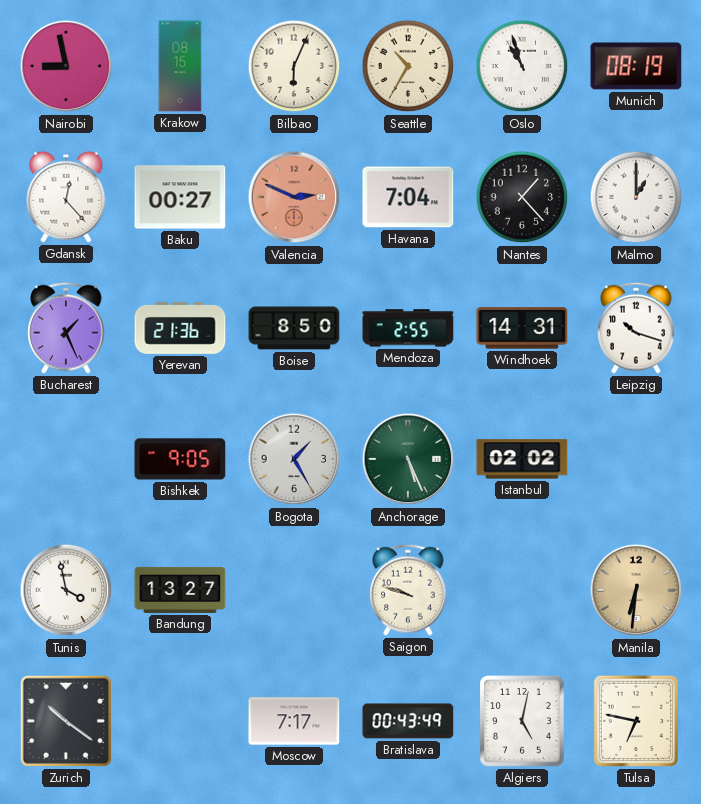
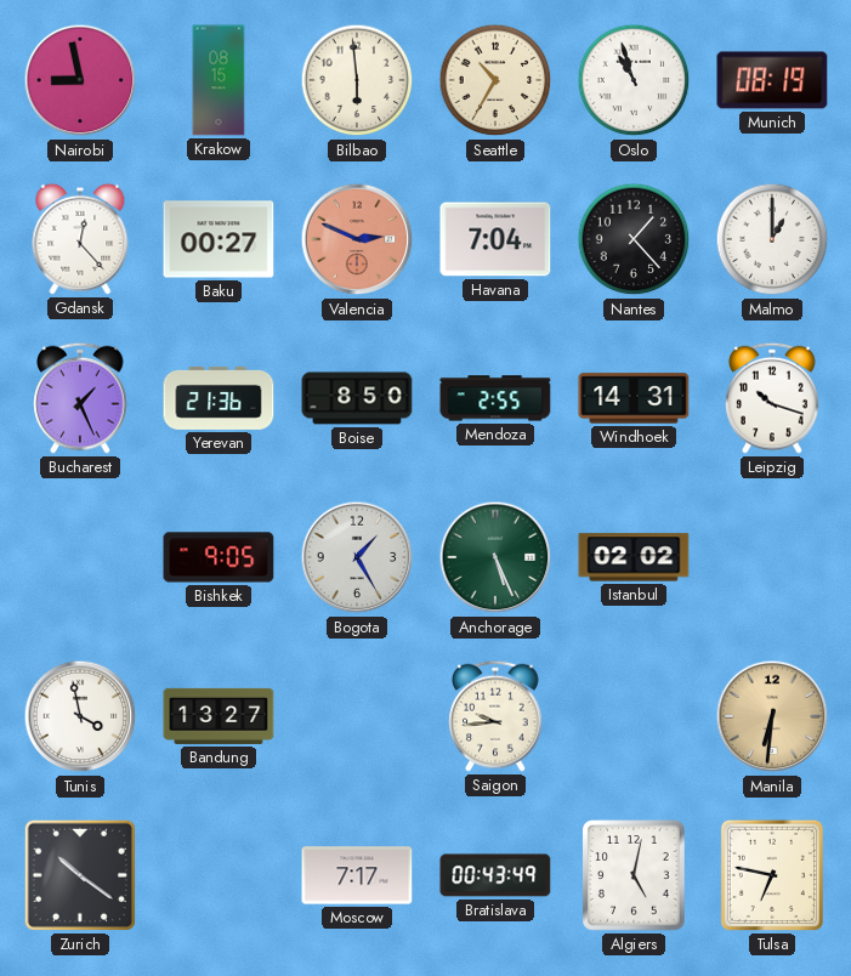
Bilbao: 6:04 -> 5:59
Saigon: 9:48 -> 9:44
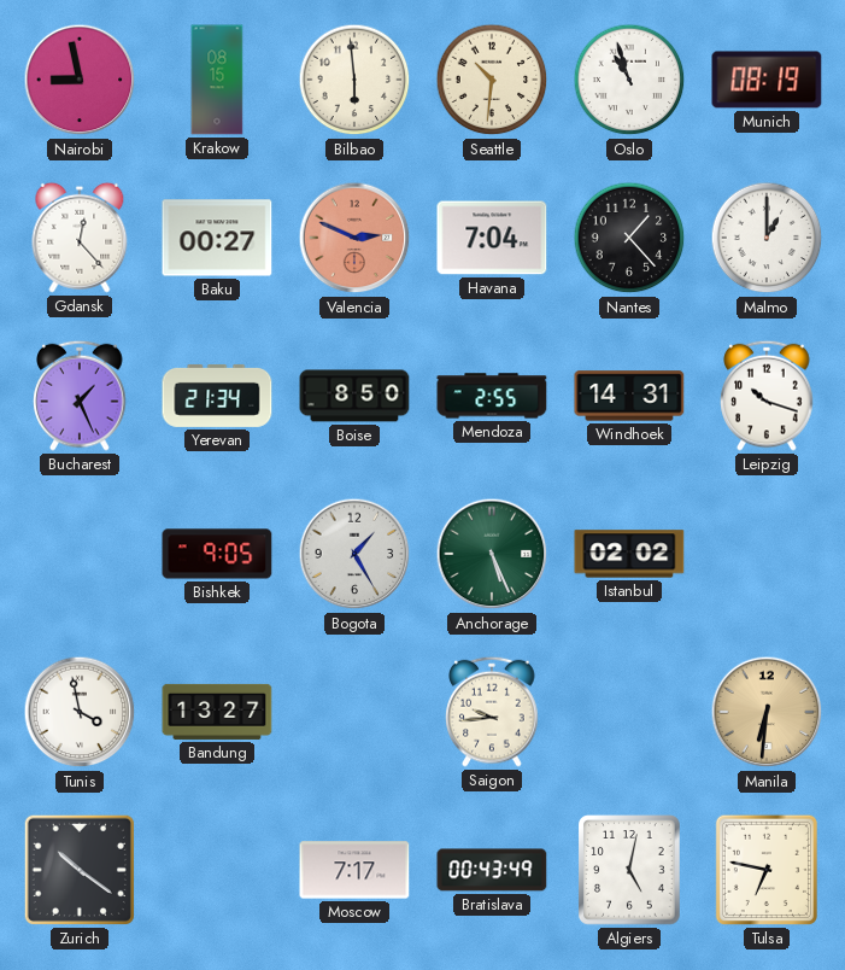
Seattle: 10:35 -> 10:31
Yerevan: 21:36 -> 21:34
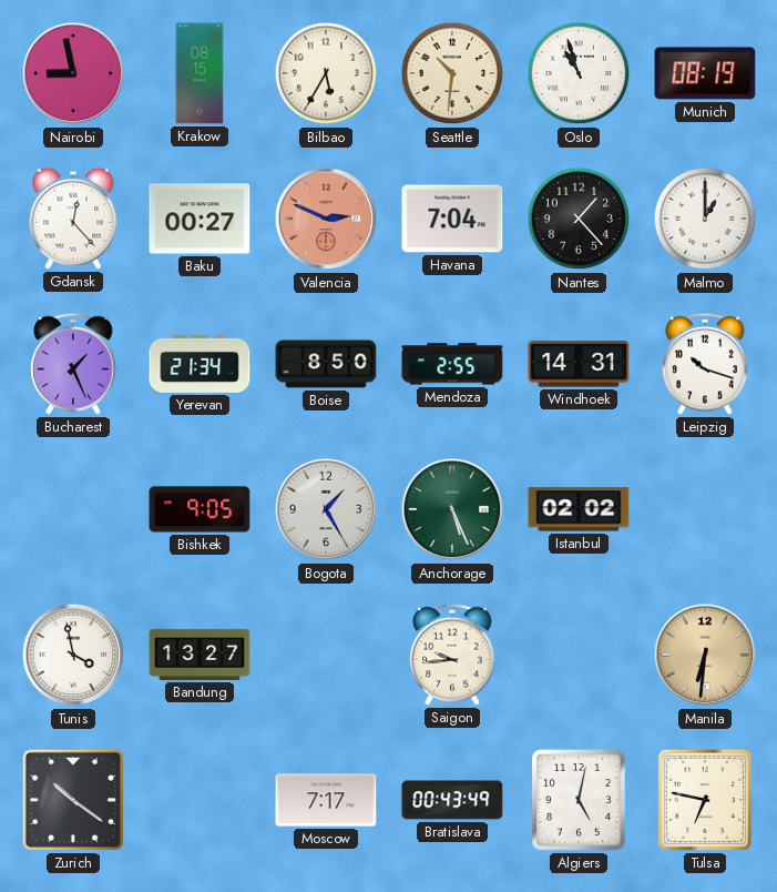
Bilbao: 5:59 -> 5:35
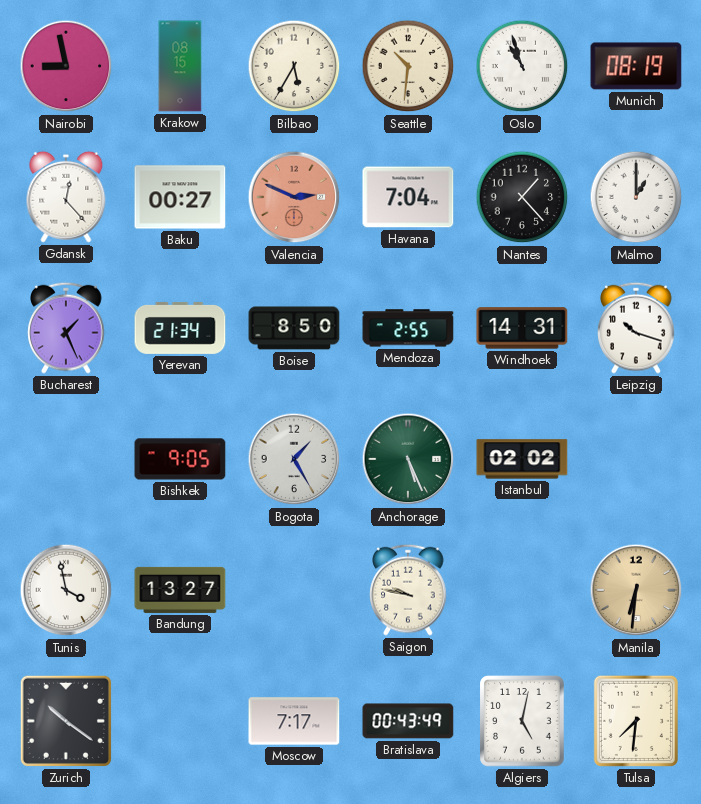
Saigon: 9:44 -> 9:47
Tulsa: 6:47 -> 7:31
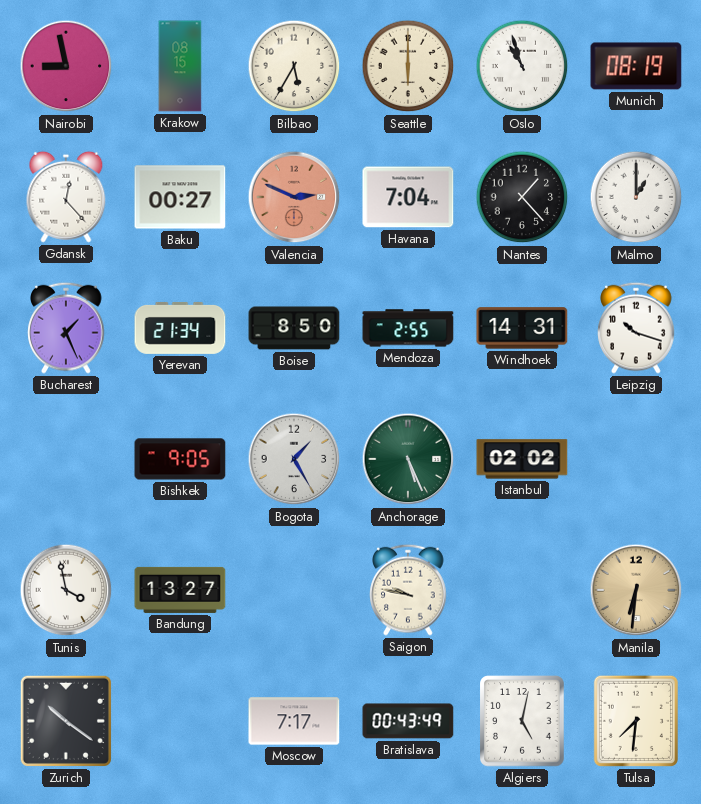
Seattle: 10:31 -> 6:00
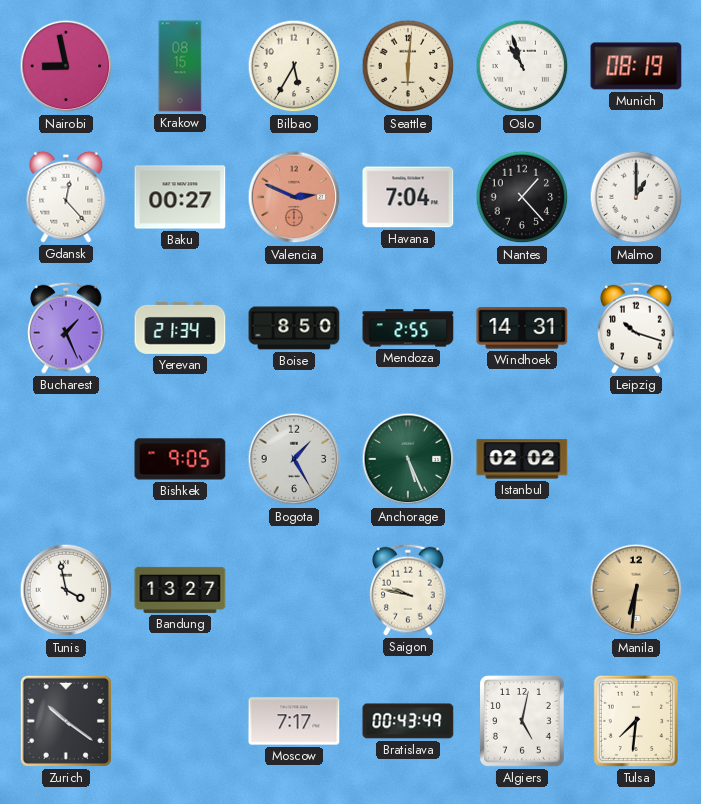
Seattle: 6:00 -> 6:01
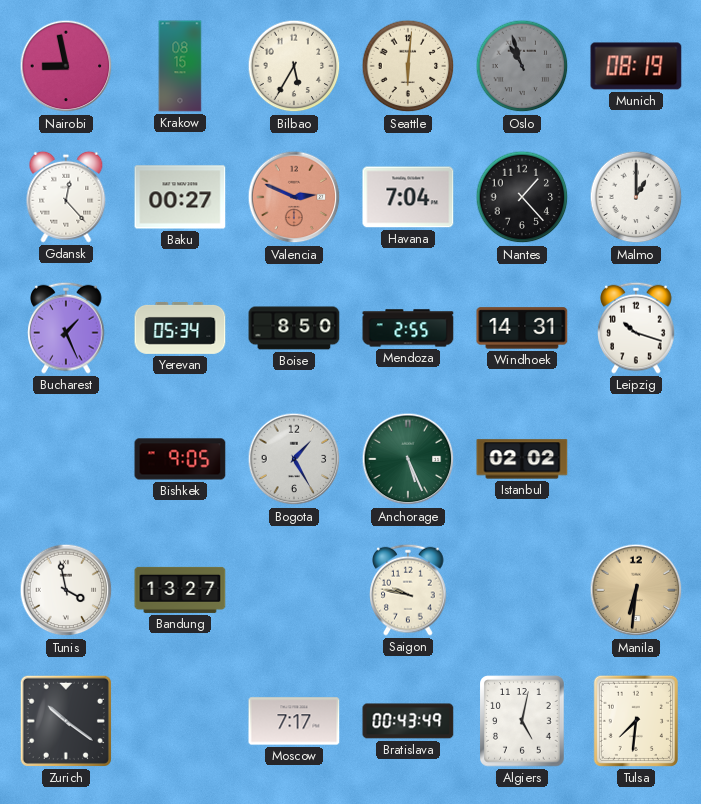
Oslo dial: white -> grey
Yerevan: 21:34 -> 05:34
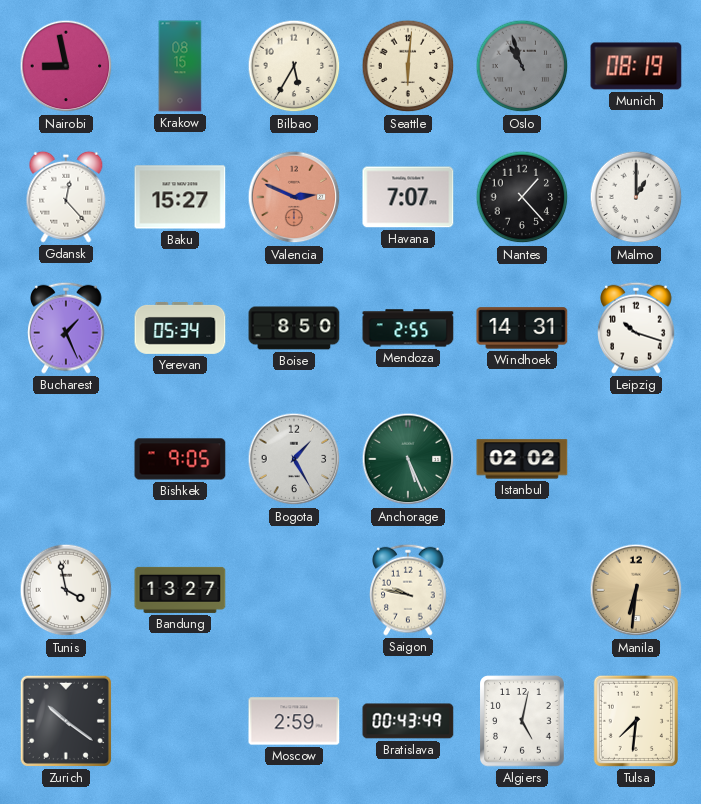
Baku: 00:27 -> 15:27
Havana: 7:04 -> 7:07
Moscow: 7:17 -> 2:59
